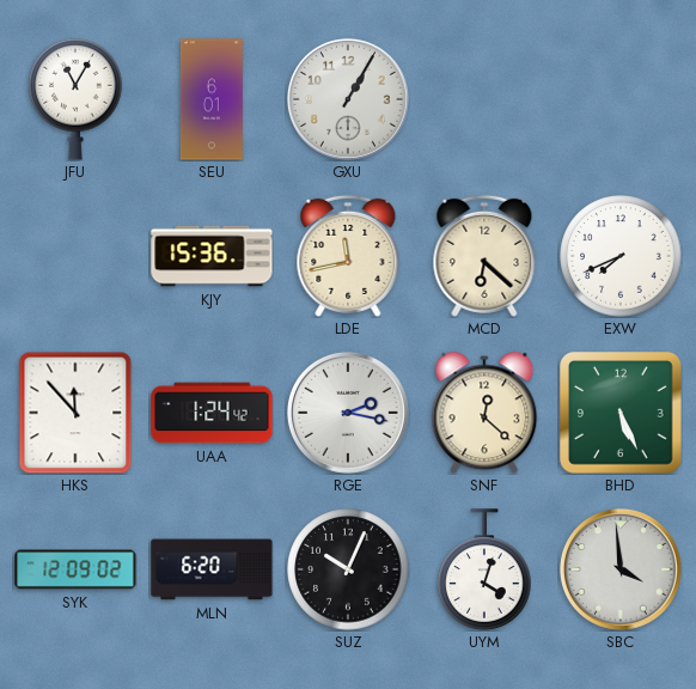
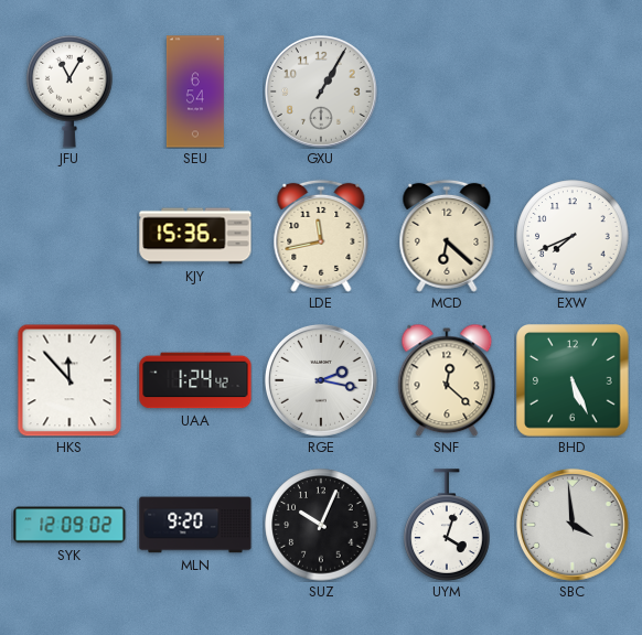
SEU: 6:01 -> 6:54
MLN: 6:20 -> 9:20
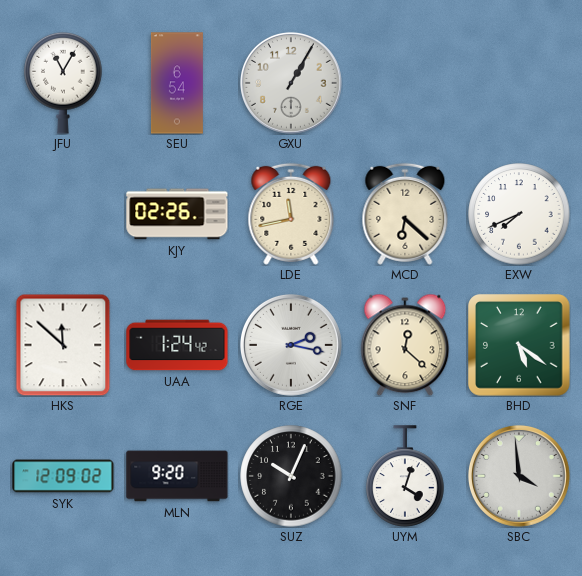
KJY: 15:36 -> 02:26
HKS: 11:53 -> 11:52
BHD: 5:26 -> 5:21
